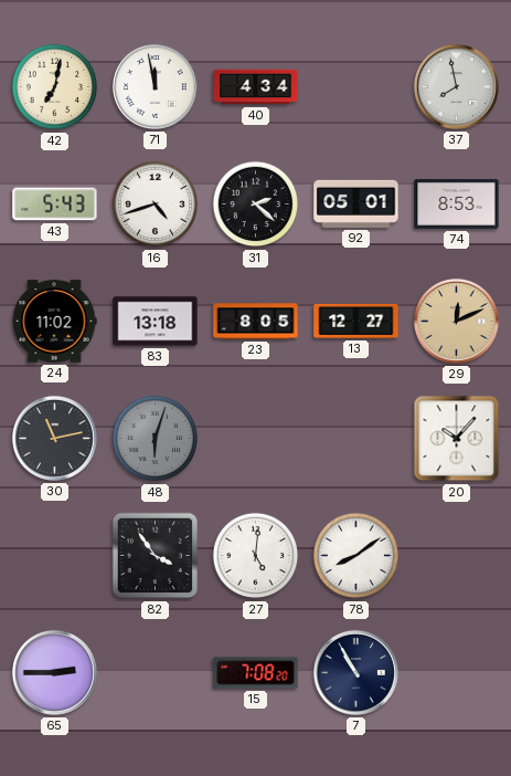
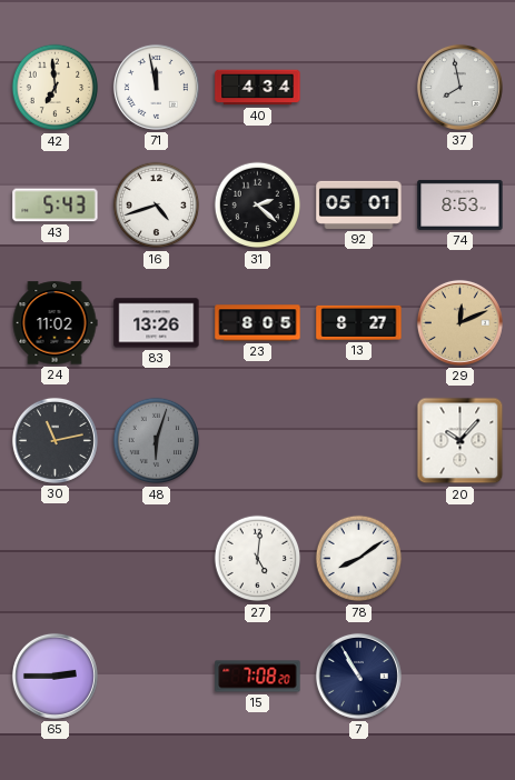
42: 7:02 -> 6:59
83: 13:18 -> 13:26
13: 12:27 -> 8:27
82: 3:54 -> none
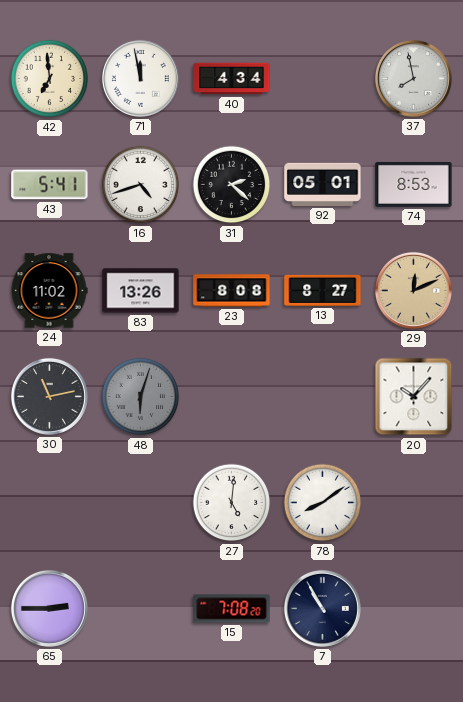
43: 5:43 -> 5:41
23: 8:05 -> 8:08
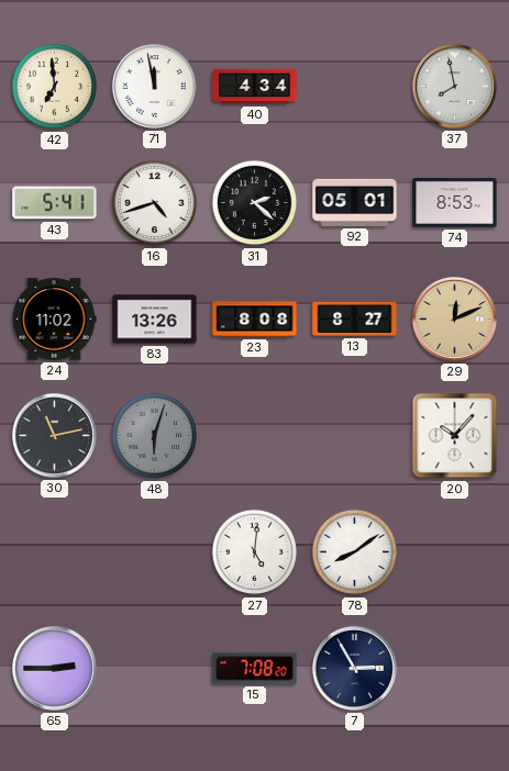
7: 10:55 -> 2:55
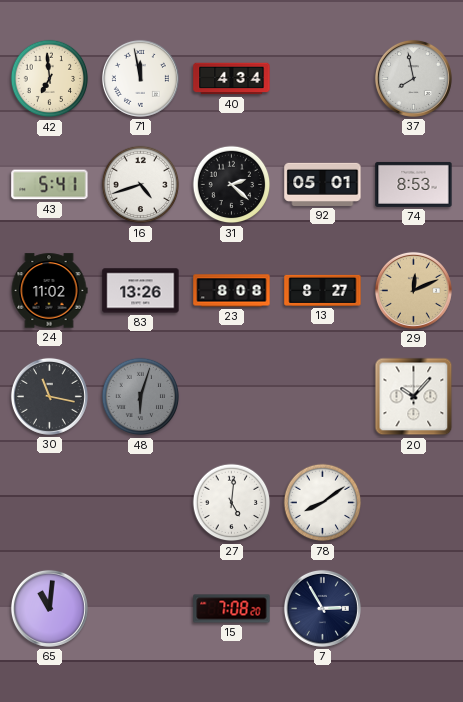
30: 11:13 -> 11:17
65: 2:45 -> 11:01
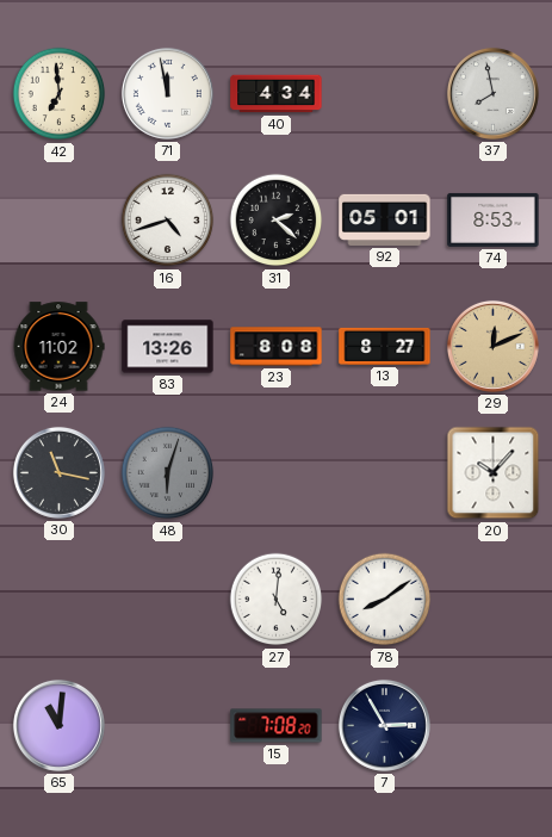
43: 5:41 -> none
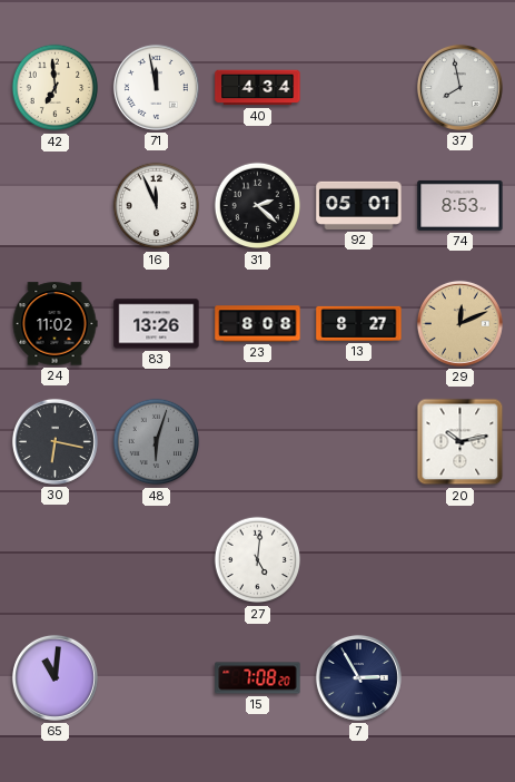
16: 4:42 -> 11:56
30: 11:17 -> 6:17
20: 10:07 -> 10:13
78: 8:09 -> none
